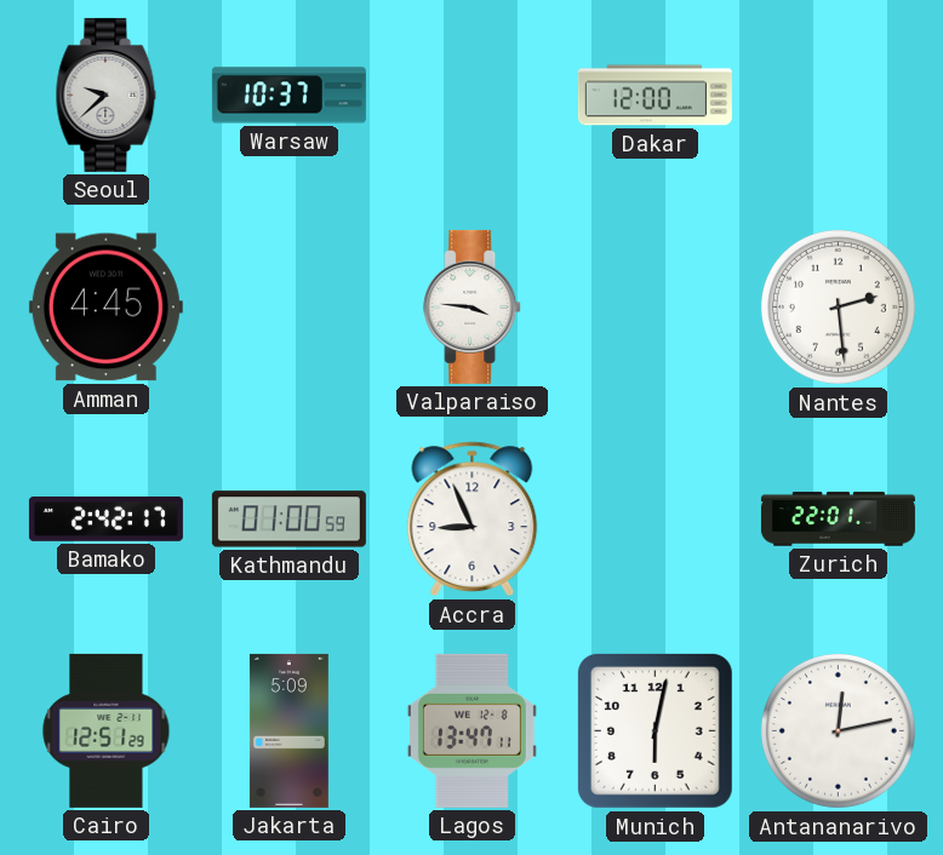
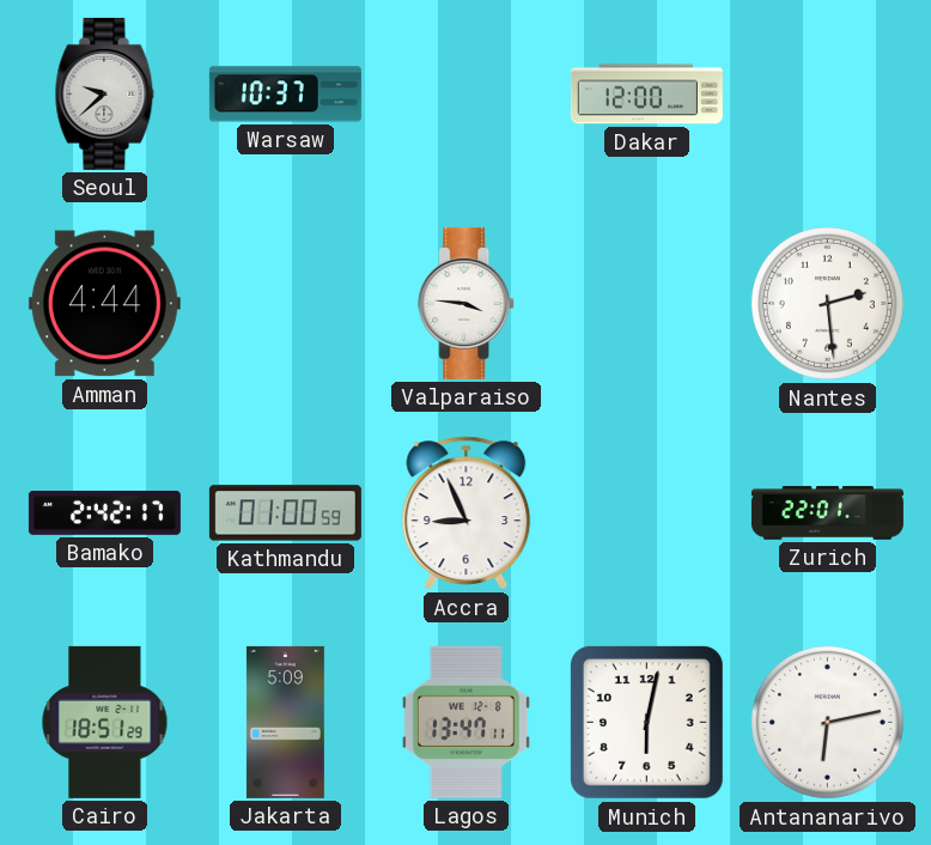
Amman: 4:45 -> 4:44
Cairo: 12:51 -> 18:51
Antananarivo: 12:13 -> 6:13
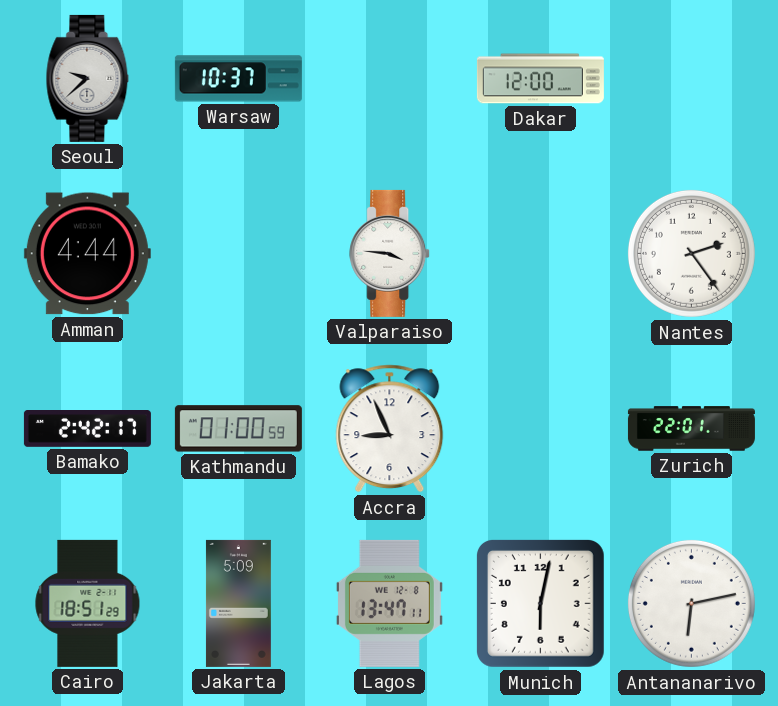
Nantes: 2:29 -> 2:24
